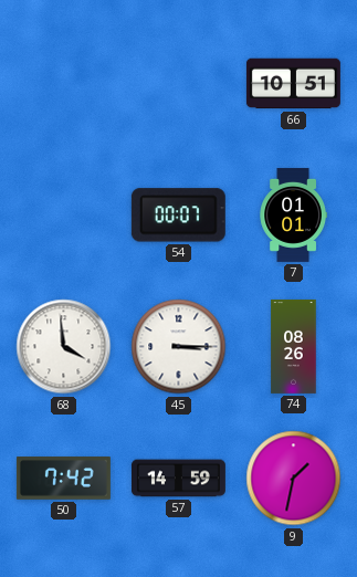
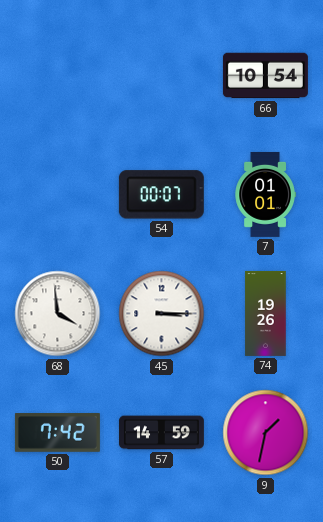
66: 10:51 -> 10:54
74: 08:26 -> 19:26
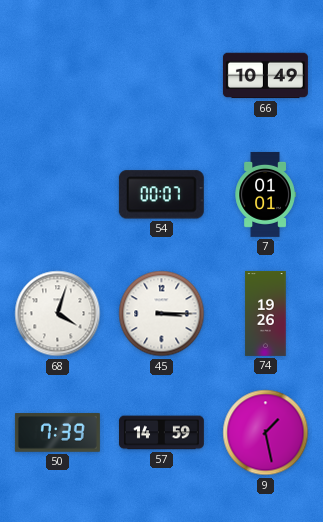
66: 10:54 -> 10:49
68: 3:59 -> 4:03
50: 7:42 -> 7:39
9: 1:32 -> 1:28
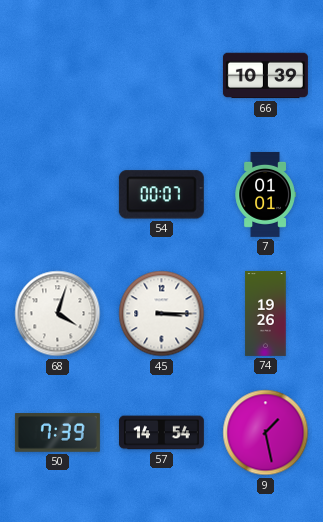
66: 10:49 -> 10:39
57: 14:59 -> 14:54
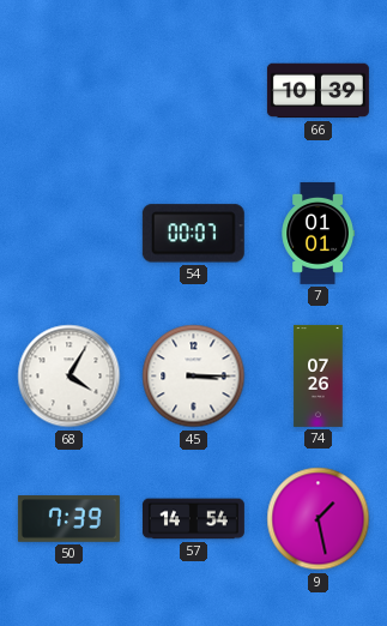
68: 4:03 -> 4:05
74: 19:26 -> 07:26
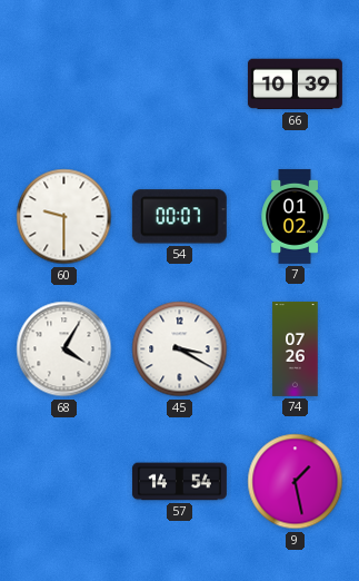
60: none -> 9:30
7: 01:01 -> 01:02
45: 3:15 -> 3:20
50: 7:39 -> none
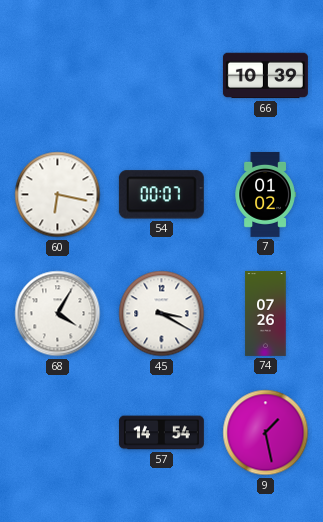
60: 9:30 -> 6:17
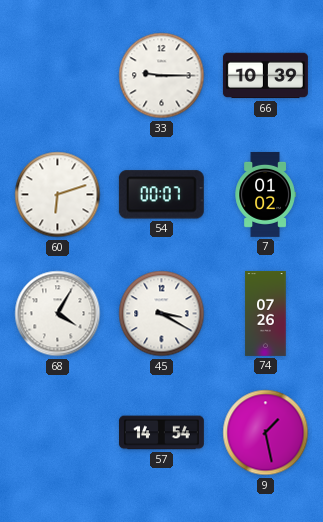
33: none -> 9:15
60: 6:17 -> 6:12
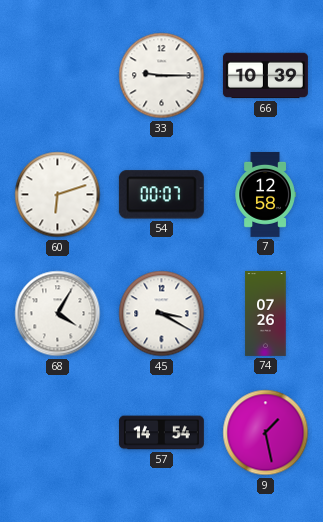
7: 01:02 -> 12:58
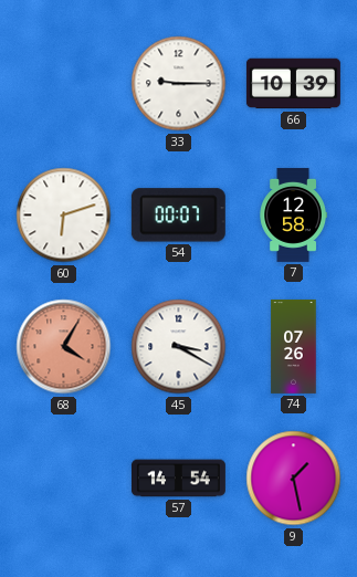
68 dial: white -> salmon
